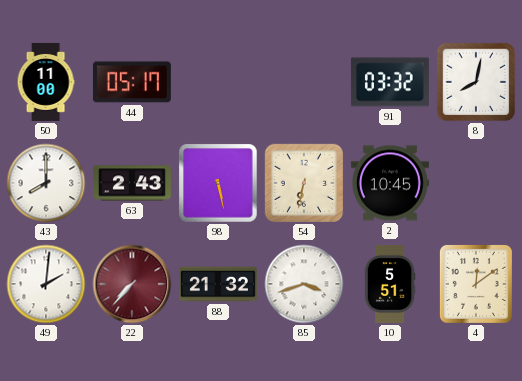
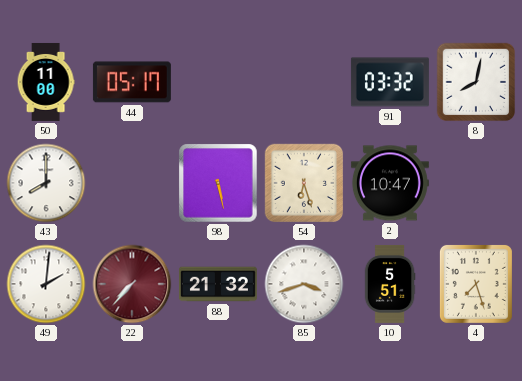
63: 2:43 -> none
54: 6:32 -> 6:27
2: 10:45 -> 10:47
4: 12:09 -> 7:27
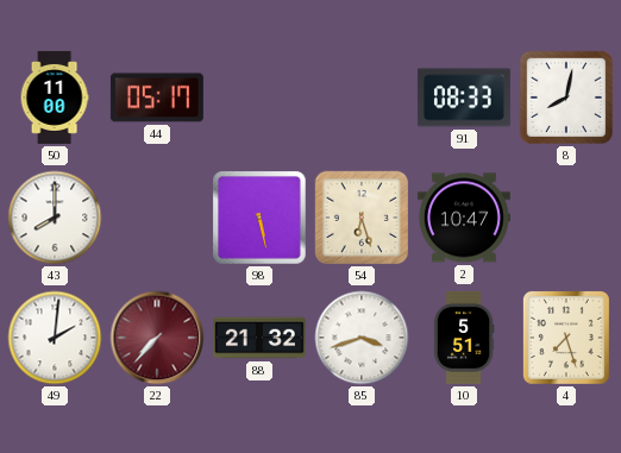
91: 03:32 -> 08:33
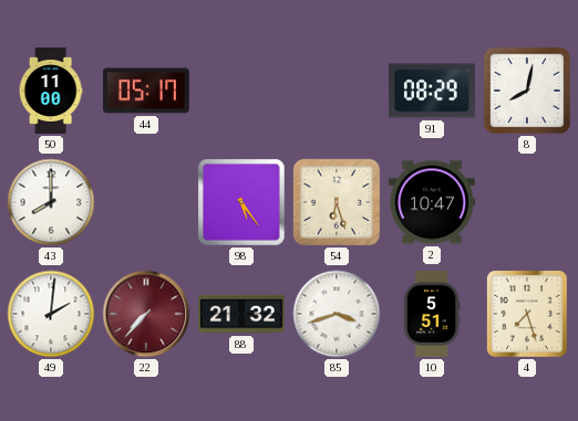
91: 08:33 -> 08:29
98: 5:28 -> 5:24
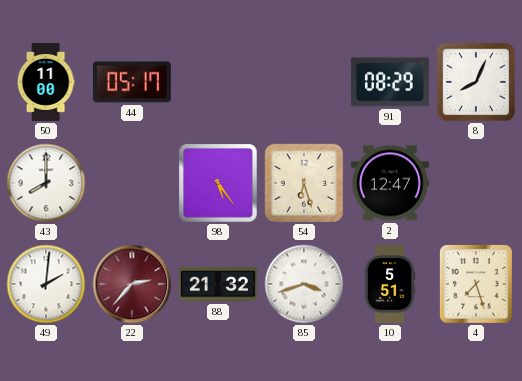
8: 8:02 -> 8:04
2: 10:47 -> 12:47
22: 7:37 -> 2:37
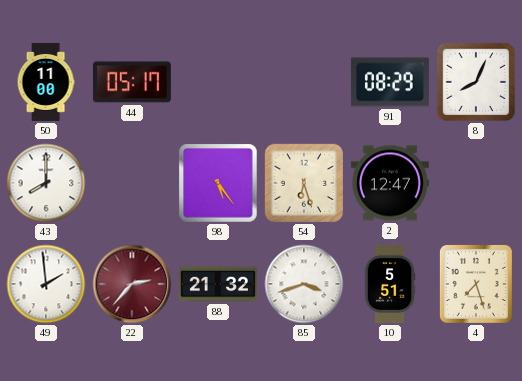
49: 2:01 -> 1:59
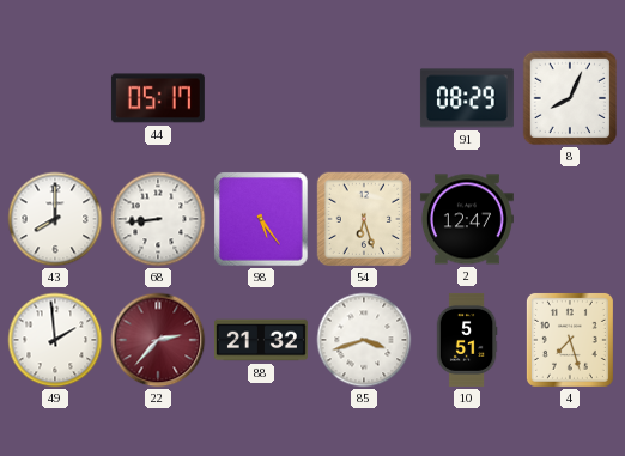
50: 11:00 -> none
68: none -> 8:44
